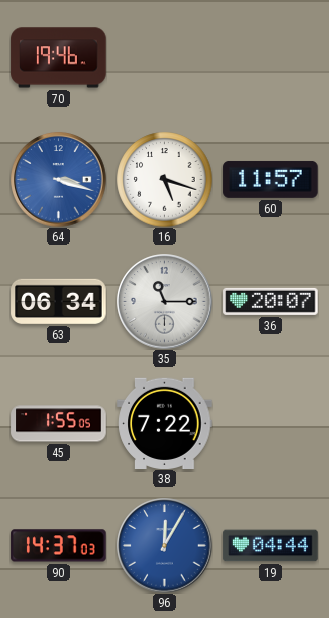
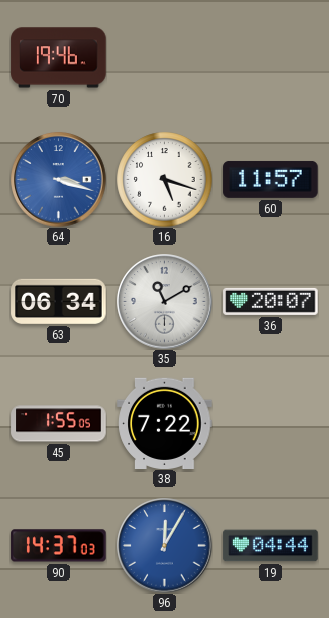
35: 11:15 -> 11:10
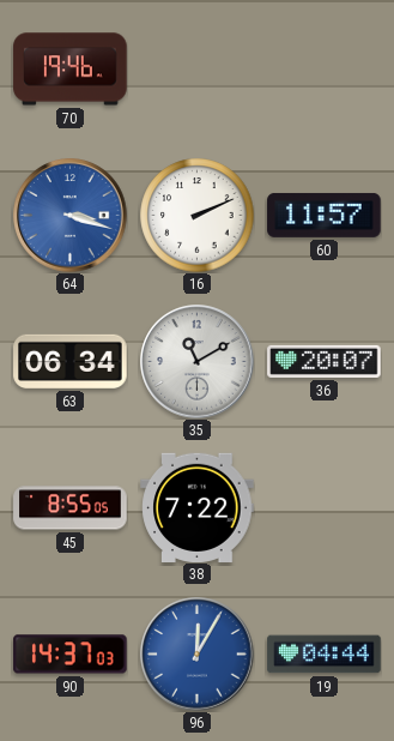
16: 5:18 -> 2:11
45: 1:55 -> 8:55
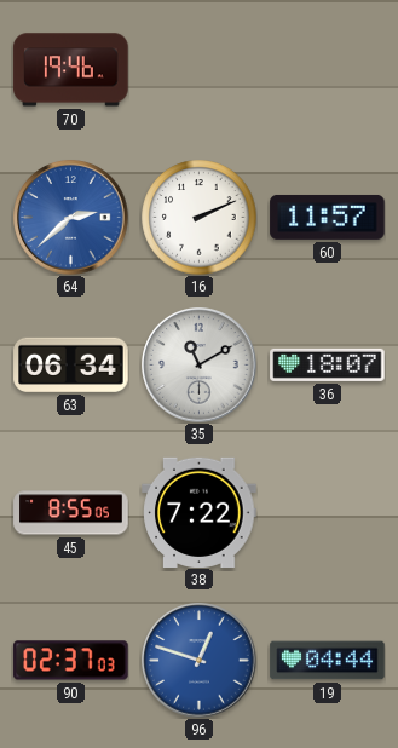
64: 3:18 -> 2:38
36: 20:07 -> 18:07
90: 14:37 -> 02:37
96: 12:05 -> 12:48
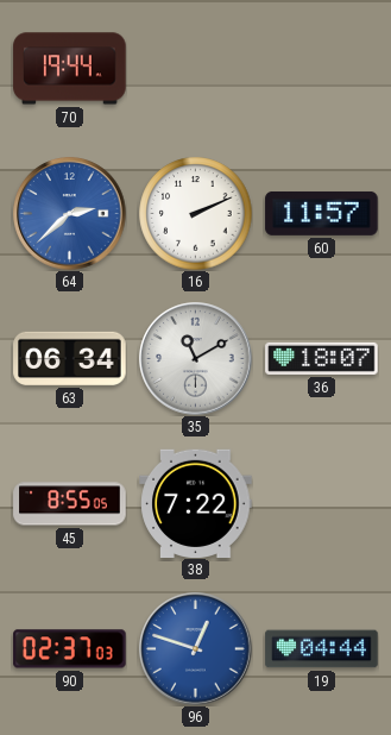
70: 19:46 -> 19:44
